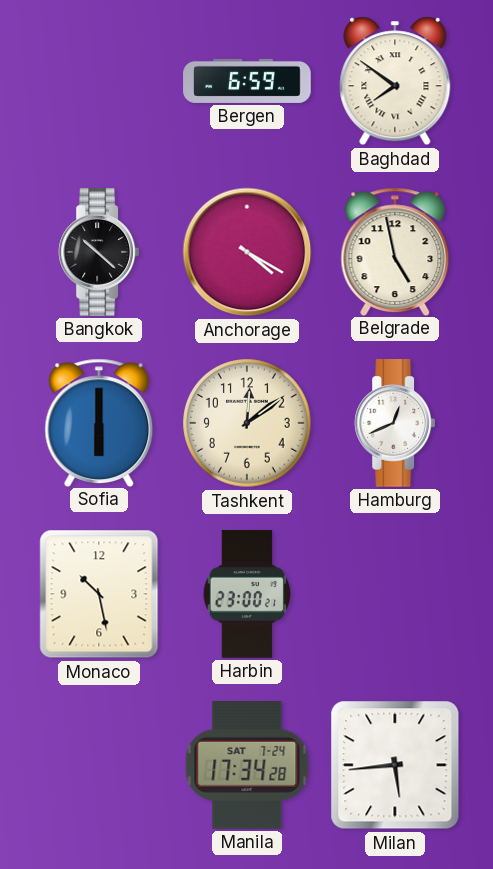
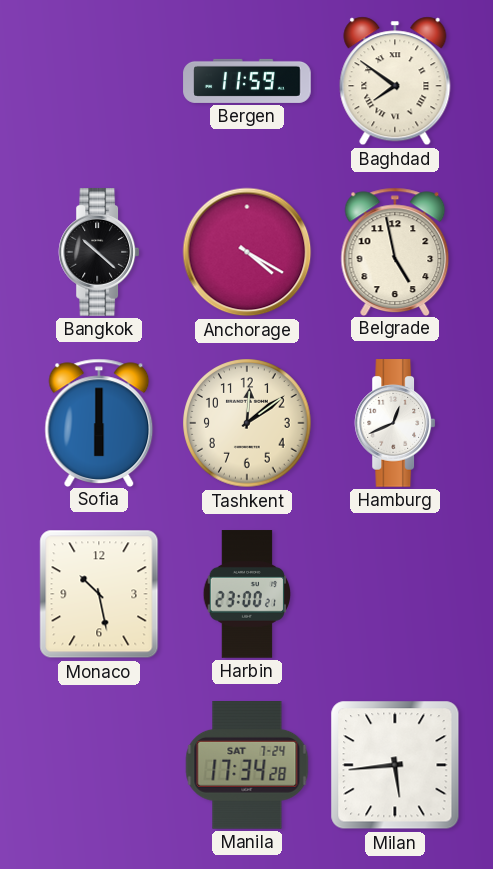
Bergen: 6:59 -> 11:59
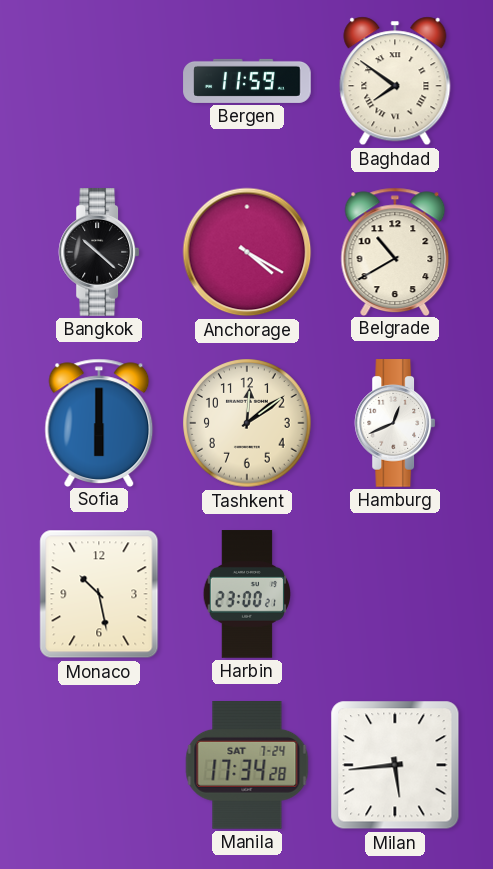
Belgrade: 4:58 -> 10:40
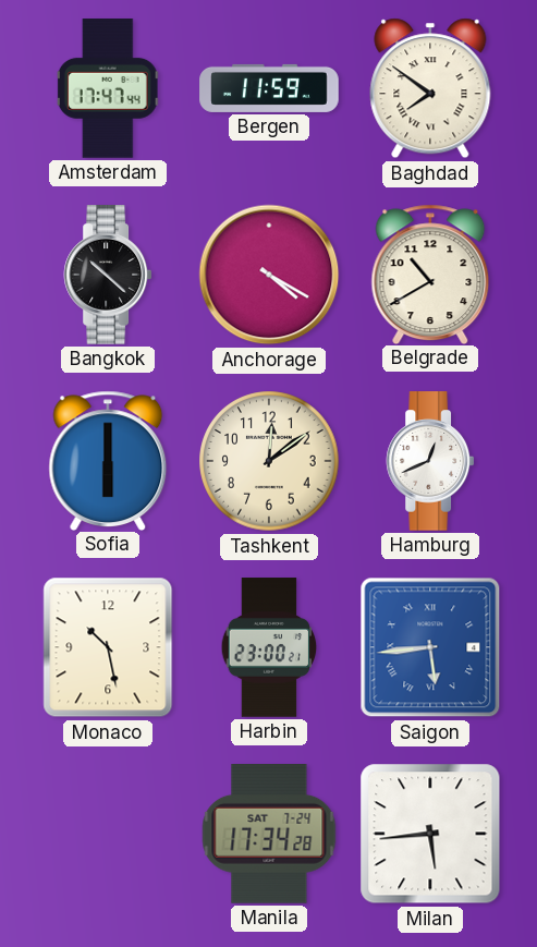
Amsterdam: none -> 17:47
Saigon: none -> 5:44
